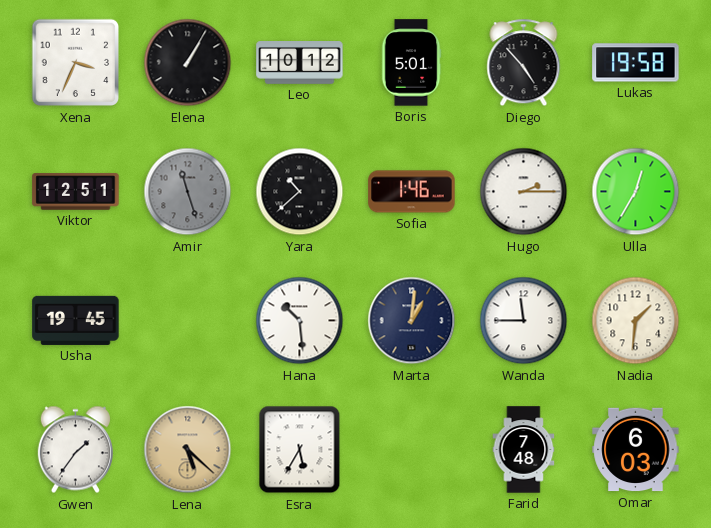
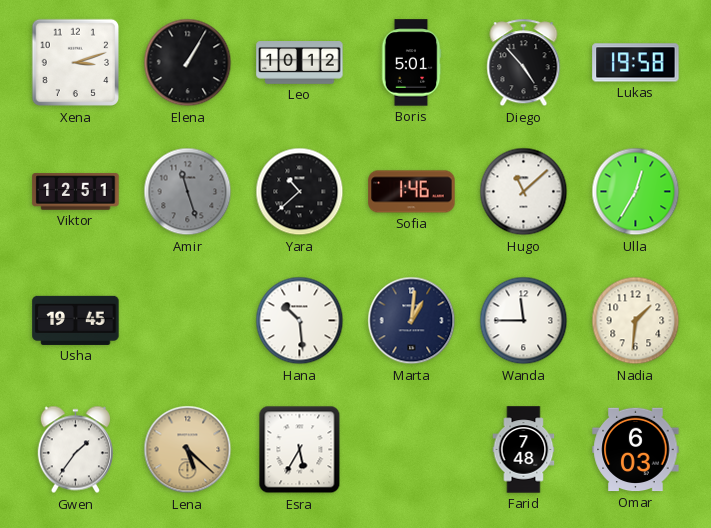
Xena: 3:34 -> 3:12
Hugo: 2:15 -> 11:08
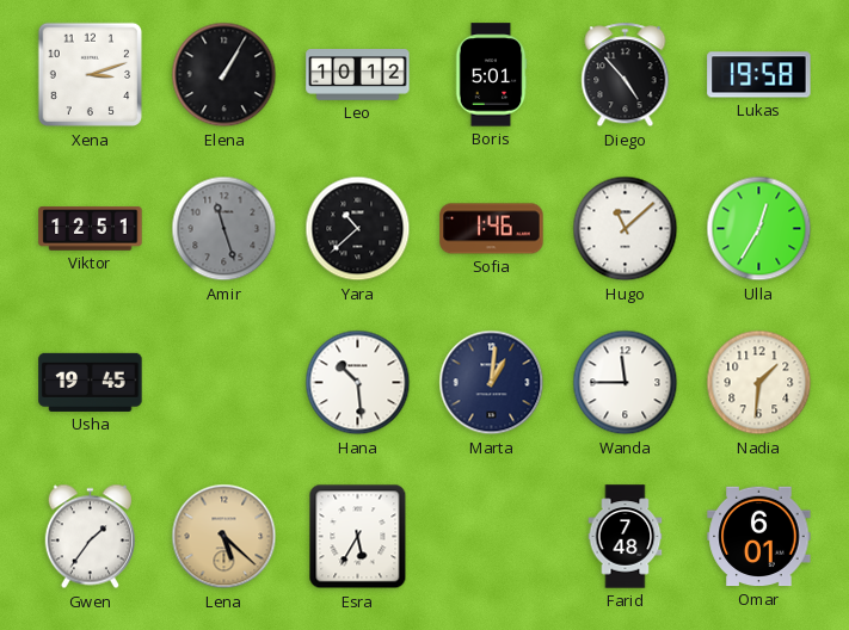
Omar: 6:03 -> 6:01
